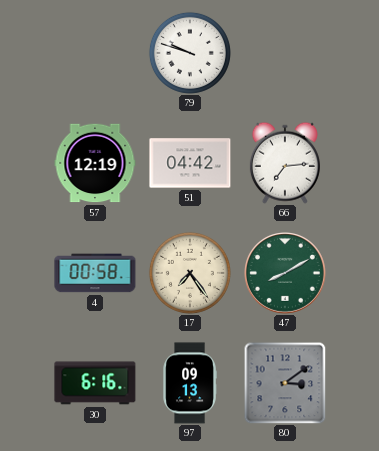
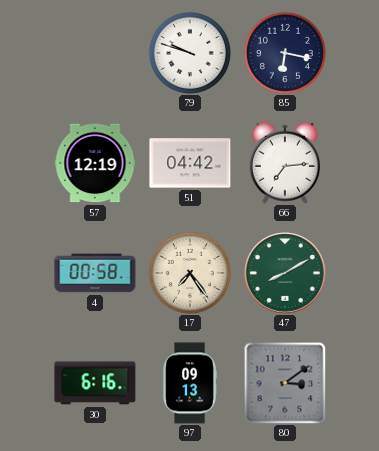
85: none -> 6:17
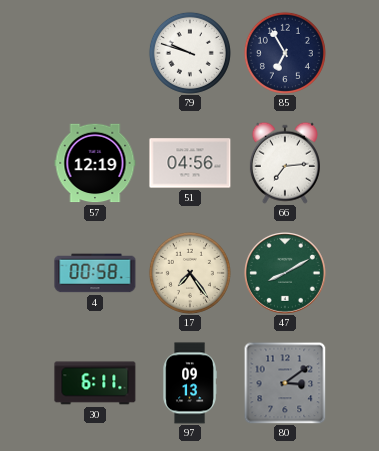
85: 6:17 -> 6:55
51: 04:42 -> 04:56
30: 6:16 -> 6:11
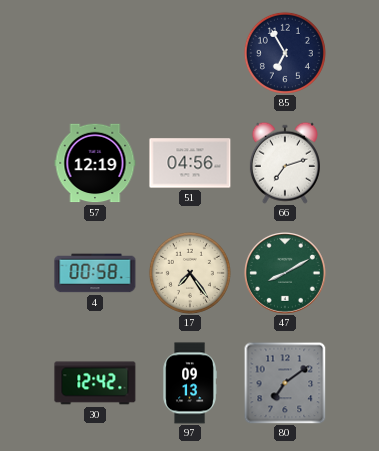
79: 9:48 -> none
66: 7:14 -> 7:12
30: 6:11 -> 12:42
80: 3:09 -> 7:09
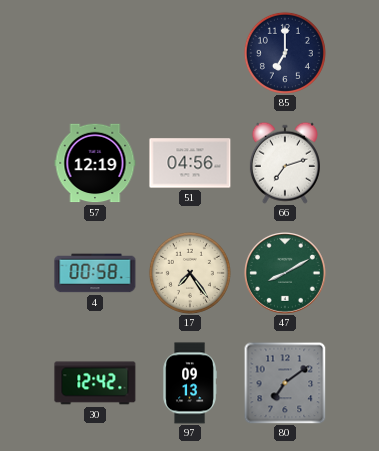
85: 6:55 -> 7:00
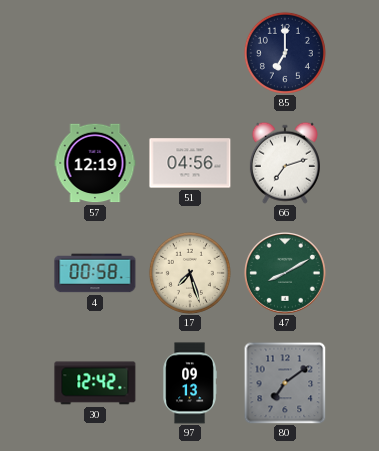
17: 7:24 -> 7:27
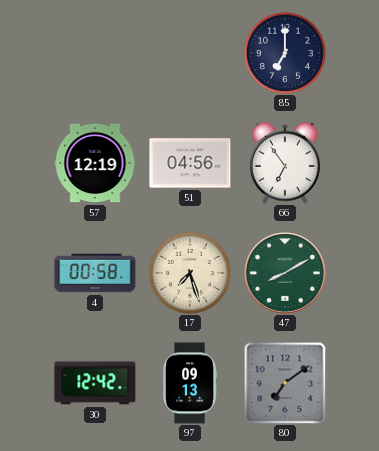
66: 7:12 -> 6:54
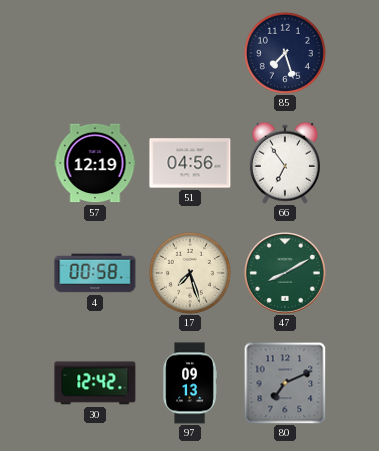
85: 7:00 -> 7:27
80: 7:09 -> 7:11
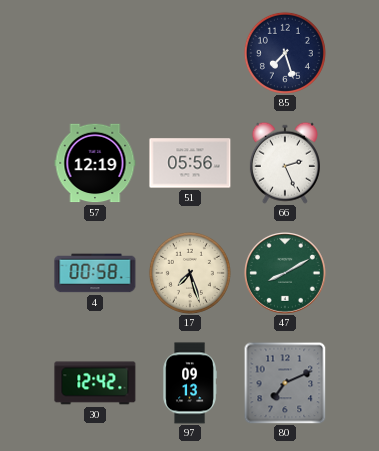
51: 04:56 -> 05:56
66: 6:54 -> 2:26
